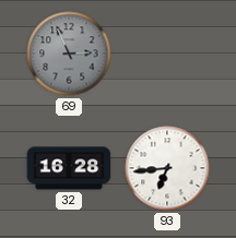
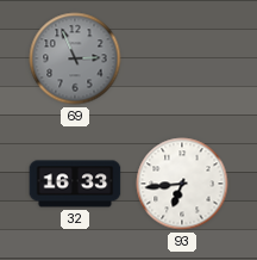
32: 16:28 -> 16:33
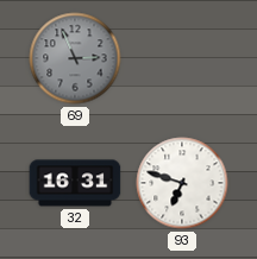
32: 16:33 -> 16:31
93: 6:44 -> 6:48
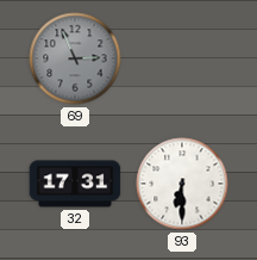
32: 16:31 -> 17:31
93: 6:48 -> 6:30
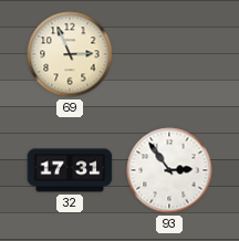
69 dial: grey -> cream
93: 6:30 -> 2:54
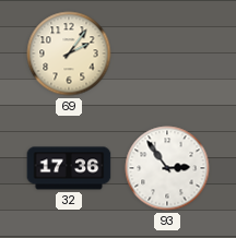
69: 2:56 -> 2:06
32: 17:31 -> 17:36
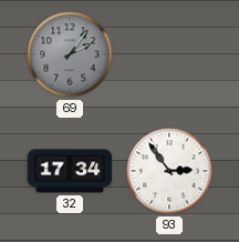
69 dial: cream -> grey
32: 17:36 -> 17:34
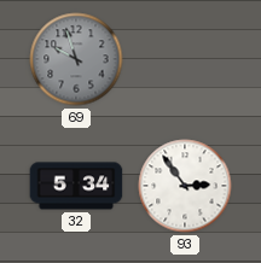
69: 2:06 -> 9:57
32: 17:34 -> 5:34
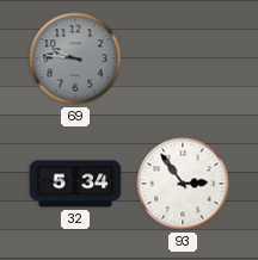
69: 9:57 -> 9:46
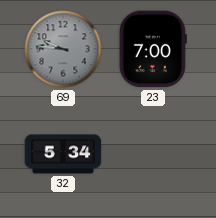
23: none -> 7:00
93: 2:54 -> none
